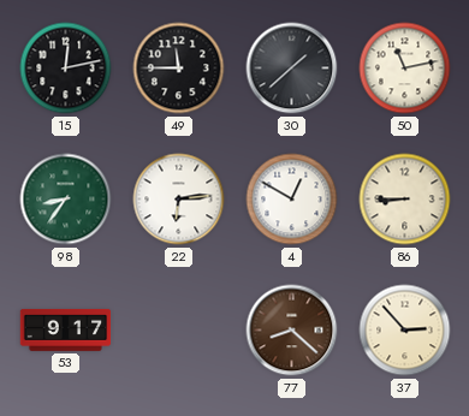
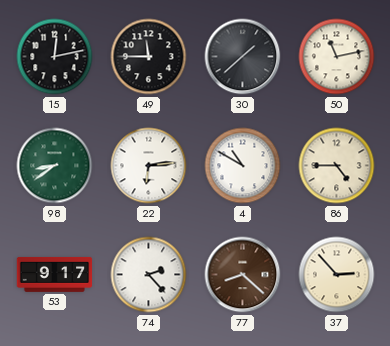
98: 8:36 -> 8:39
4: 12:50 -> 10:50
86: 8:45 -> 4:45
74: none -> 2:23
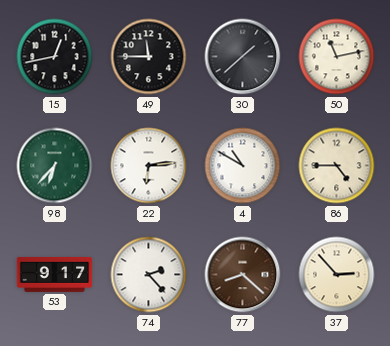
15: 12:13 -> 12:43
98: 8:39 -> 6:37
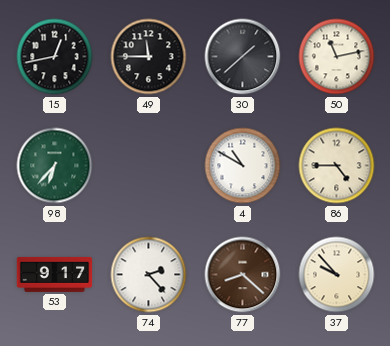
22: 6:14 -> none
37: 2:53 -> 9:53
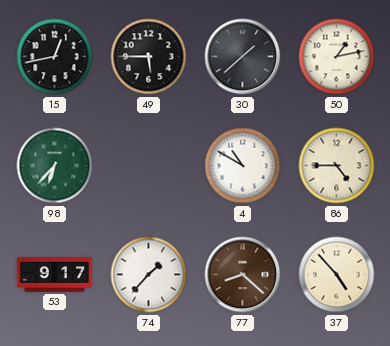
49: 11:45 -> 5:45
50: 11:13 -> 1:13
74: 2:23 -> 1:37
37: 9:53 -> 4:53
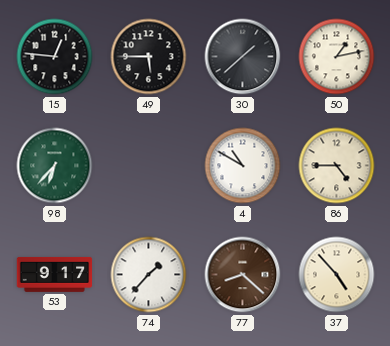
15: 12:43 -> 12:46
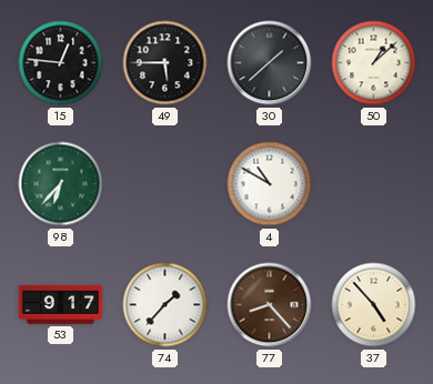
50: 1:13 -> 1:08
86: 4:45 -> none
77: 8:22 -> 8:23
